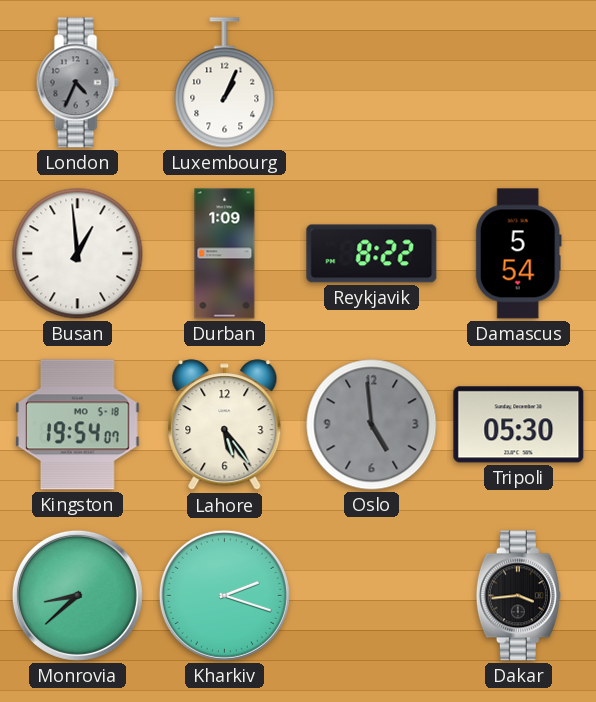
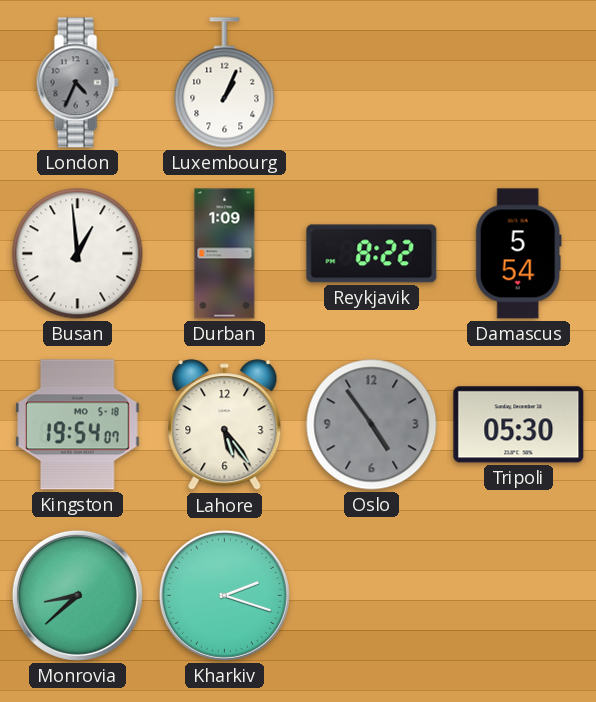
Oslo: 4:59 -> 4:54
Dakar: 3:44 -> none
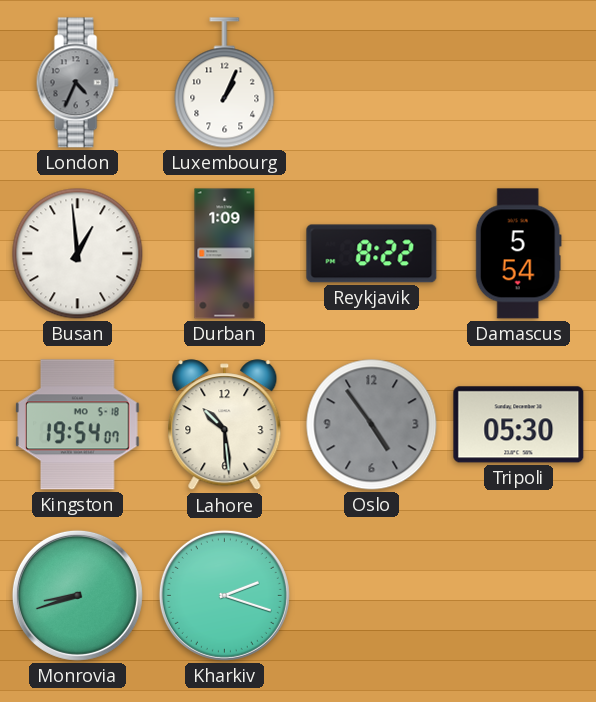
Lahore: 5:24 -> 10:29
Monrovia: 8:38 -> 8:42
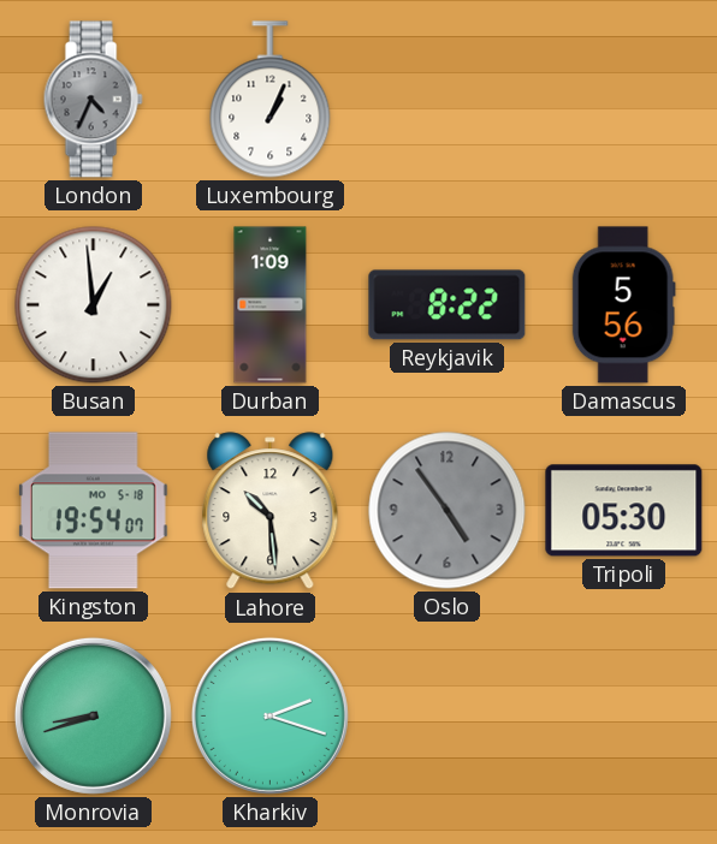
Damascus: 5:54 -> 5:56
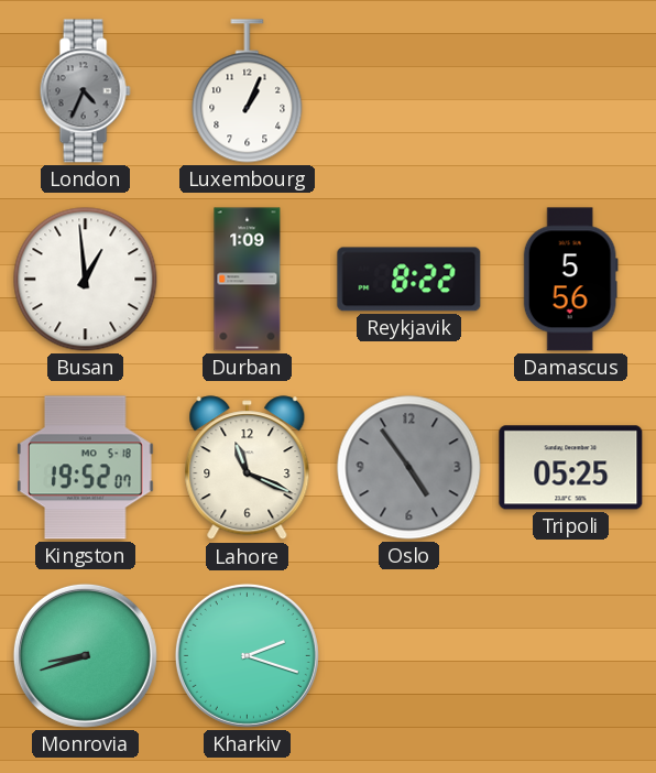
Kingston: 19:54 -> 19:52
Lahore: 10:29 -> 11:19
Tripoli: 05:30 -> 05:25
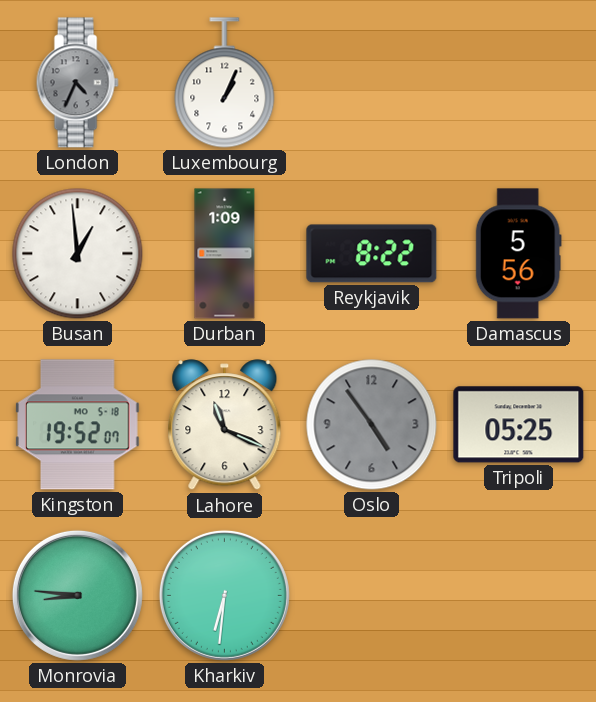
Monrovia: 8:42 -> 8:46
Kharkiv: 2:18 -> 6:31
